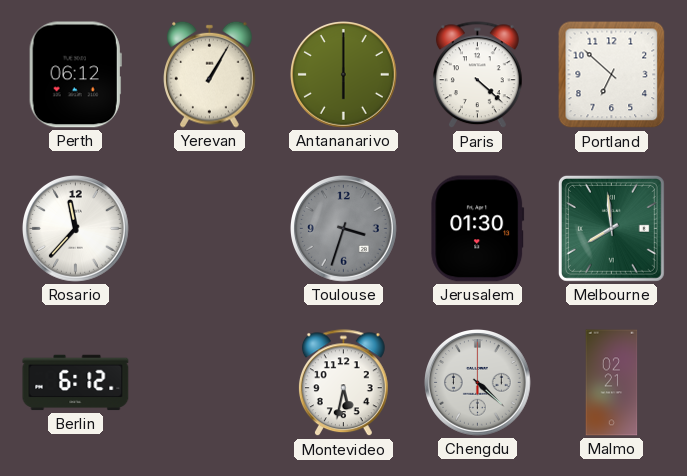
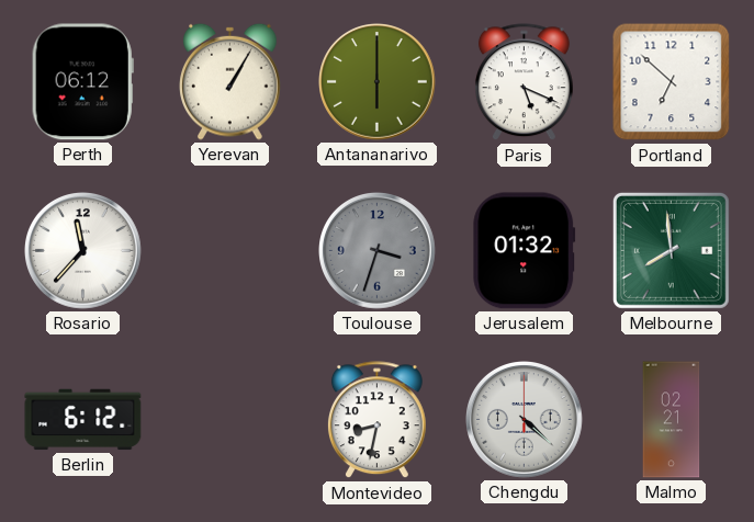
Paris: 4:22 -> 5:19
Jerusalem: 01:30 -> 01:32
Montevideo: 5:32 -> 8:32
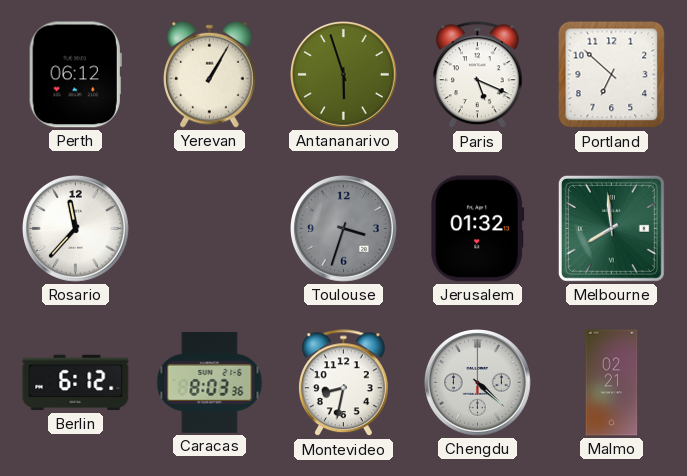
Antananarivo: 6:00 -> 5:57
Caracas: none -> 8:03
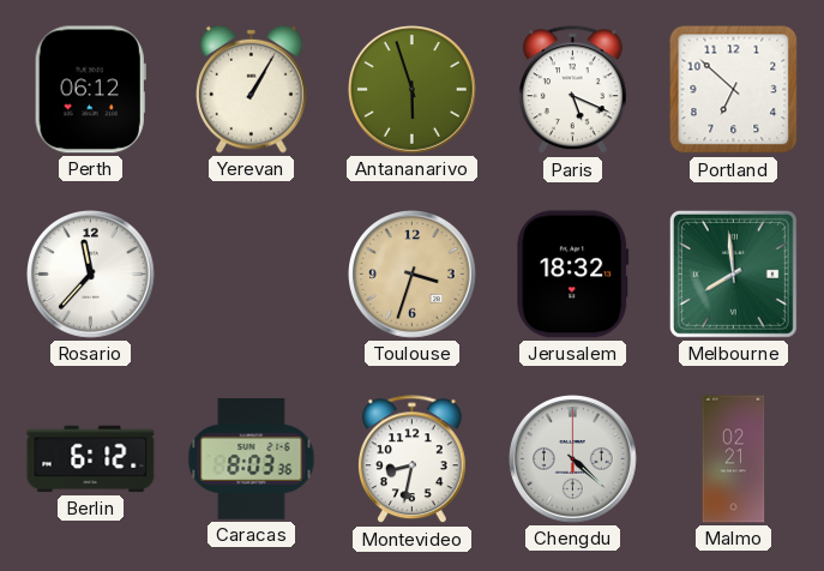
Toulouse dial: grey -> champagne
Jerusalem: 01:32 -> 18:32
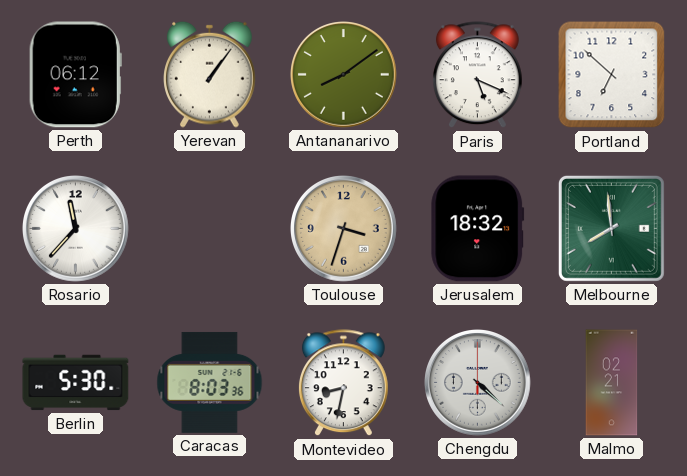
Yerevan: 1:05 -> 1:06
Antananarivo: 5:57 -> 8:09
Berlin: 6:12 -> 5:30
